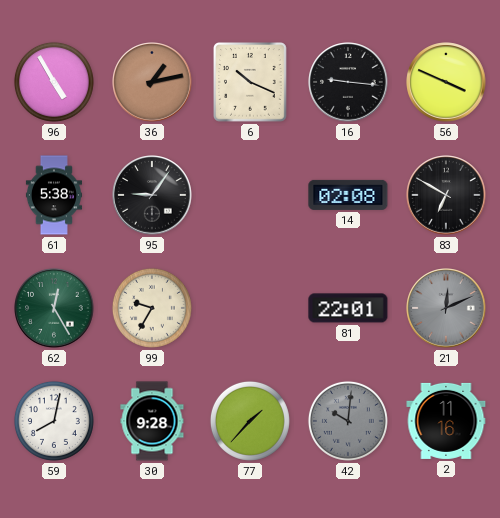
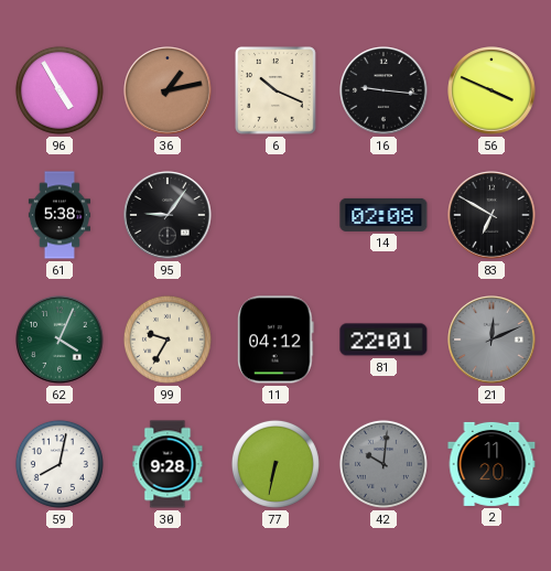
62: 12:25 -> 4:04
11: none -> 04:12
77: 1:37 -> 6:32
2: 11:16 -> 11:20
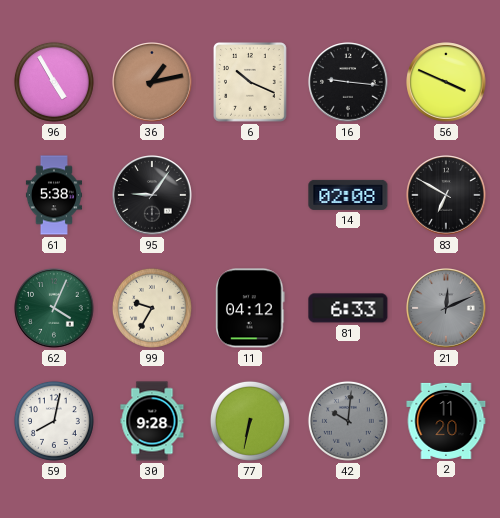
81: 22:01 -> 6:33
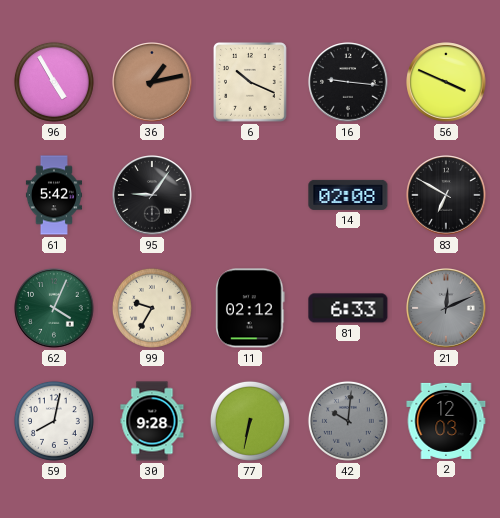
61: 5:38 -> 5:42
11: 04:12 -> 02:12
2: 11:20 -> 12:03
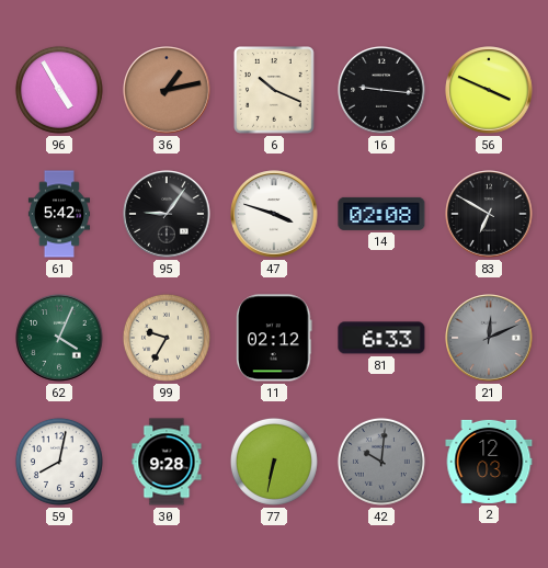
47: none -> 3:48
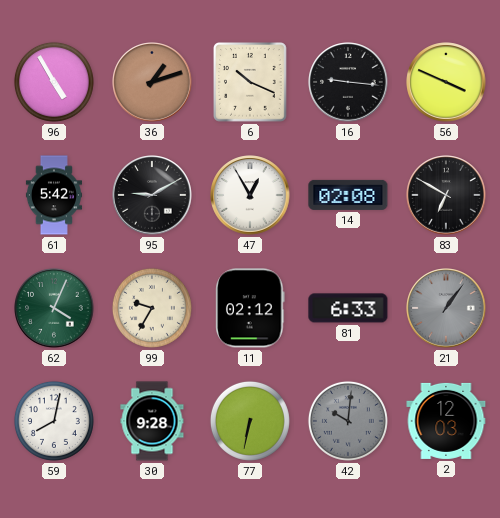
36: 1:13 -> 1:12
95: 9:06 -> 9:10
47: 3:48 -> 12:55
21: 12:11 -> 1:06
